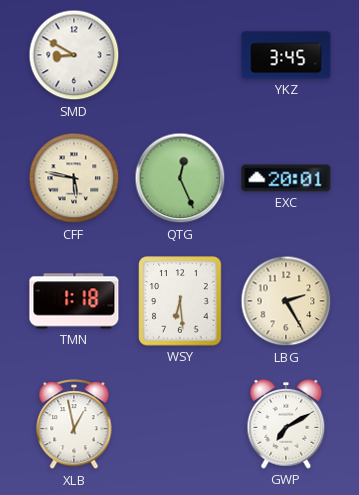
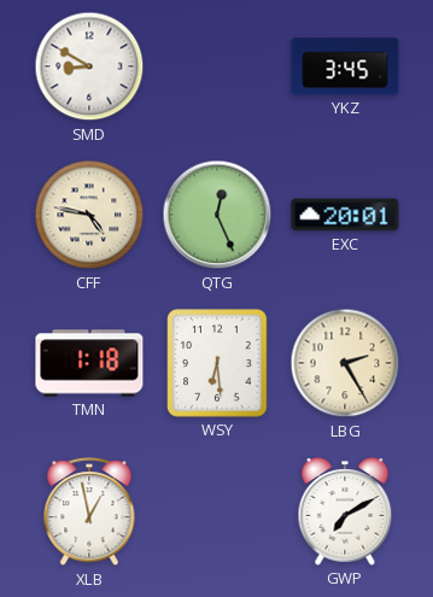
CFF: 5:47 -> 4:47
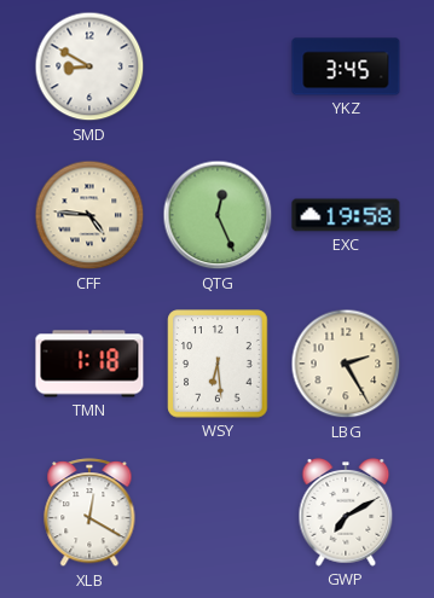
CFF: 4:47 -> 4:46
EXC: 20:01 -> 19:58
XLB: 12:58 -> 12:20
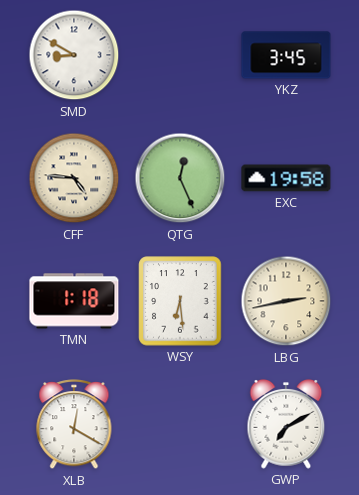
LBG: 2:25 -> 2:43
